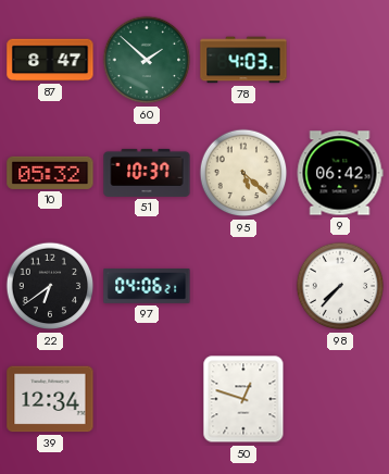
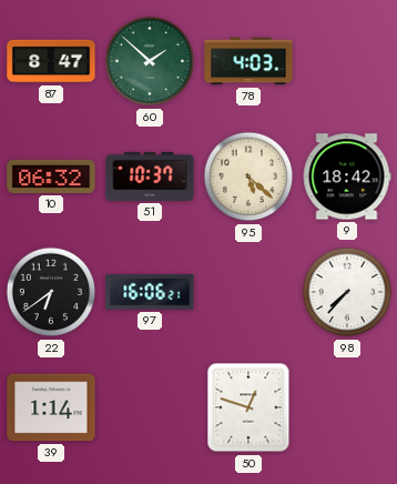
10: 05:32 -> 06:32
9: 06:42 -> 18:42
97: 04:06 -> 16:06
39: 12:34 -> 1:14
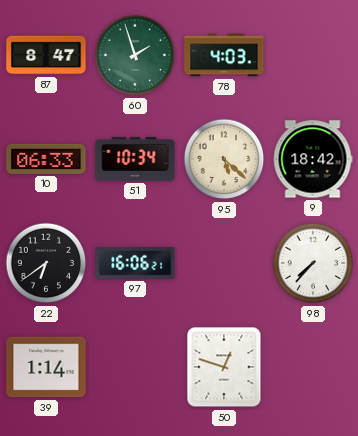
60: 1:52 -> 1:57
10: 06:32 -> 06:33
51: 10:37 -> 10:34
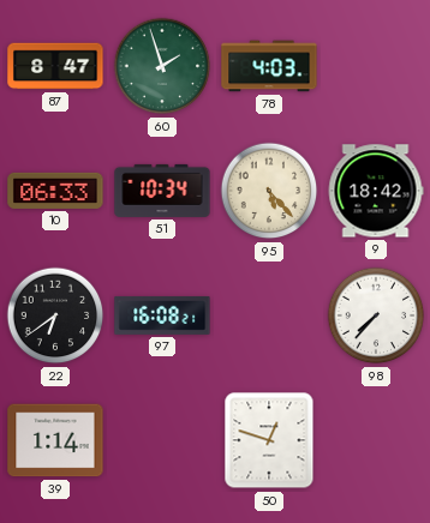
95: 5:22 -> 5:23
97: 16:06 -> 16:08
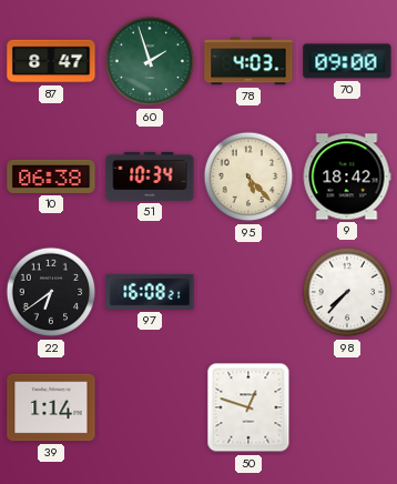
70: none -> 09:00
10: 06:33 -> 06:38
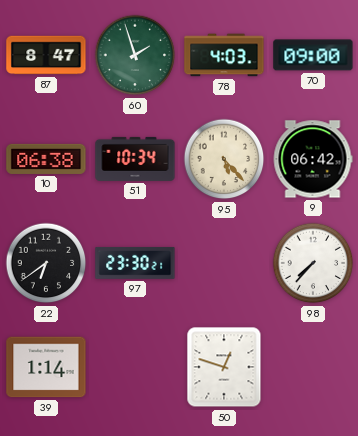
9: 18:42 -> 06:42
97: 16:08 -> 23:30
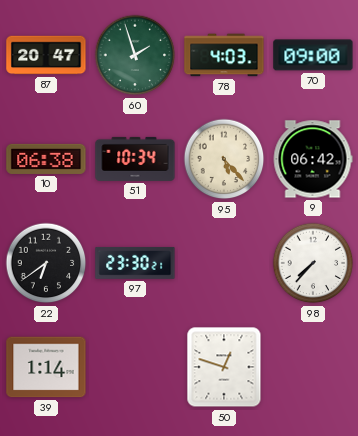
87: 8:47 -> 20:47
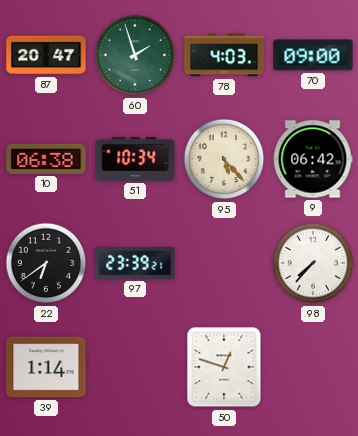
97: 23:30 -> 23:39
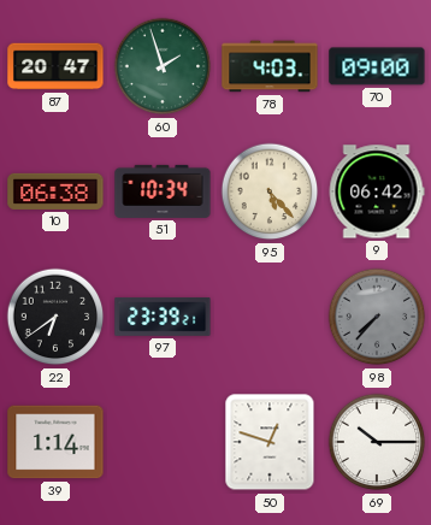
98 dial: white -> grey
69: none -> 10:15
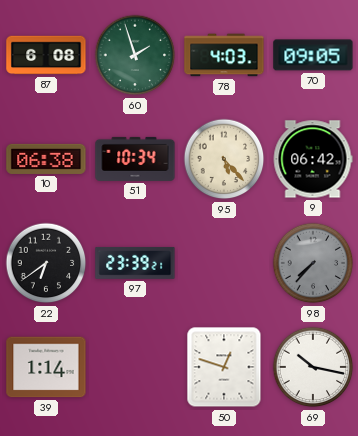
87: 20:47 -> 6:08
70: 09:00 -> 09:05
69: 10:15 -> 10:17
